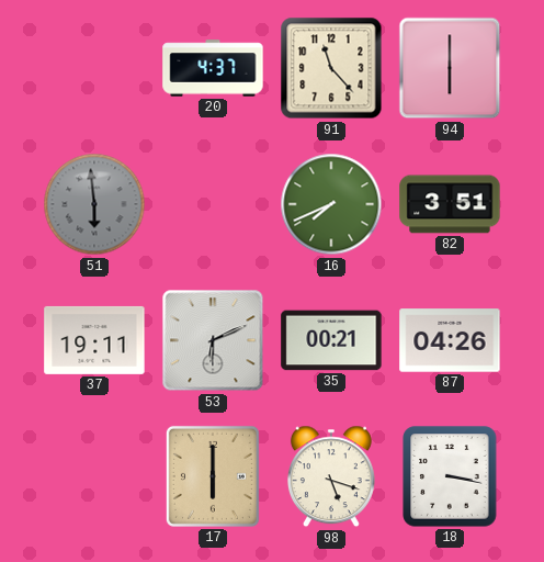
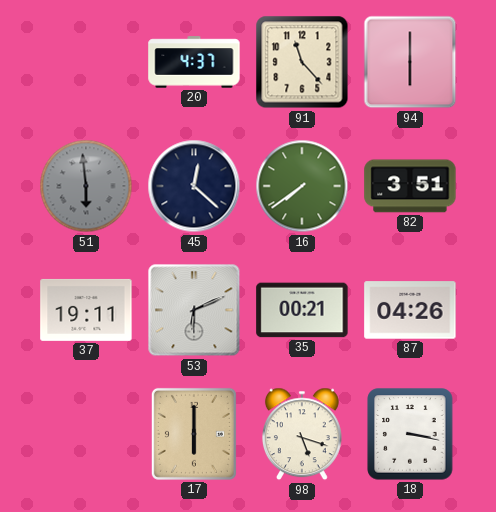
45: none -> 12:22
16: 7:41 -> 7:39
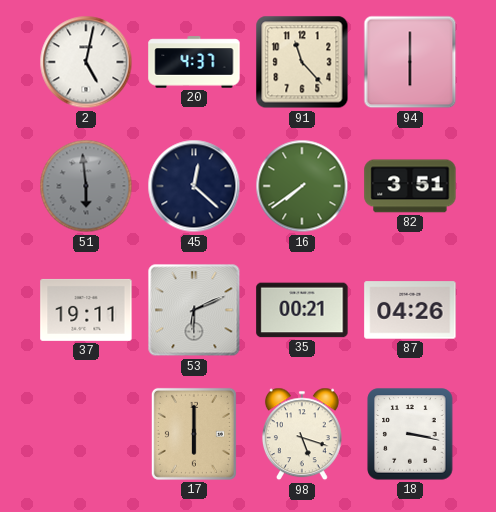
2: none -> 5:02
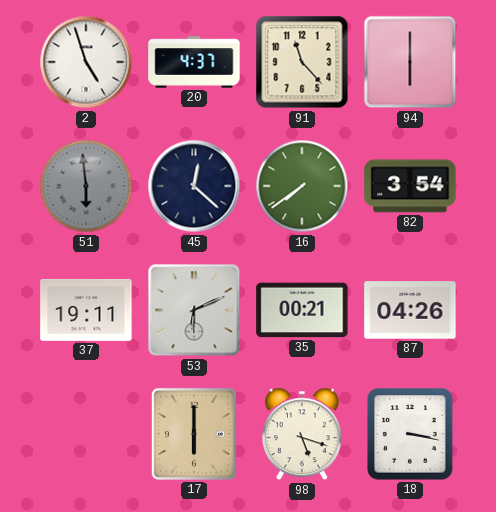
2: 5:02 -> 4:57
82: 3:51 -> 3:54
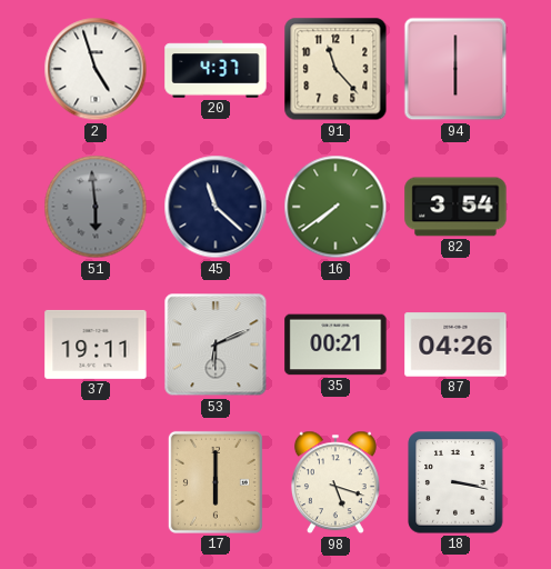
45: 12:22 -> 11:22
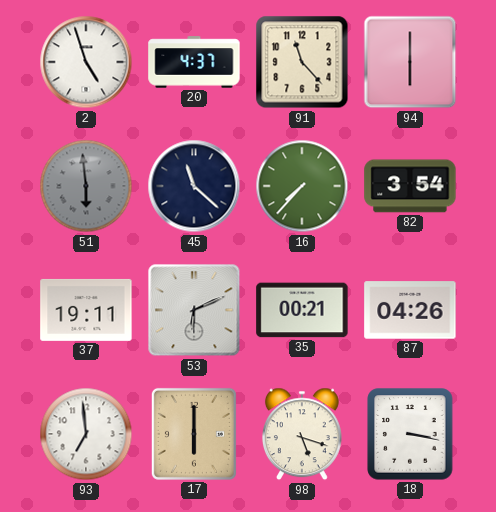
16: 7:39 -> 7:37
93: none -> 6:59
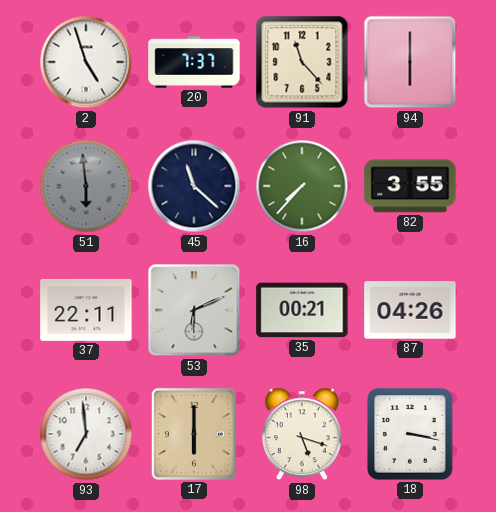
20: 4:37 -> 7:37
82: 3:54 -> 3:55
37: 19:11 -> 22:11
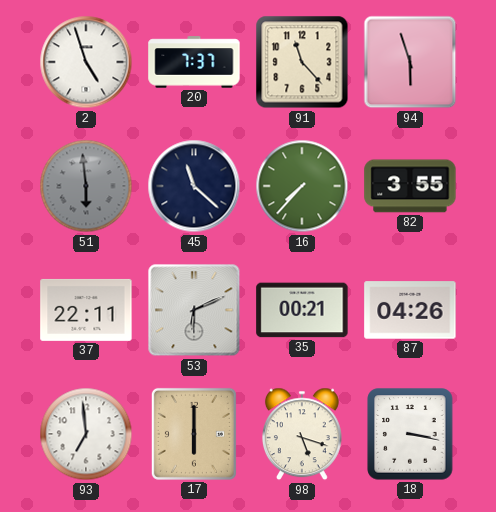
94: 6:00 -> 5:57
